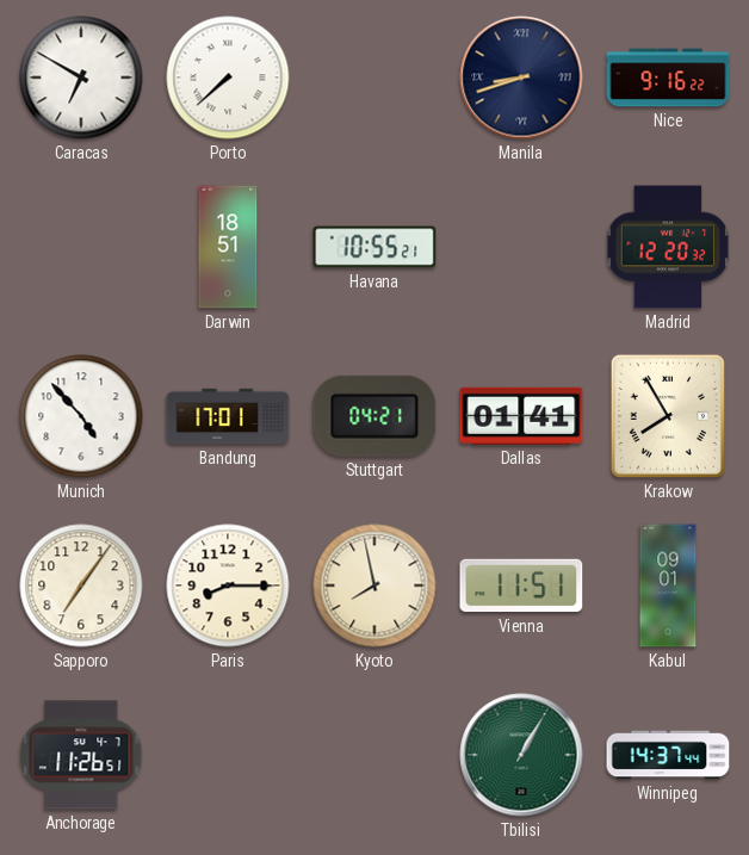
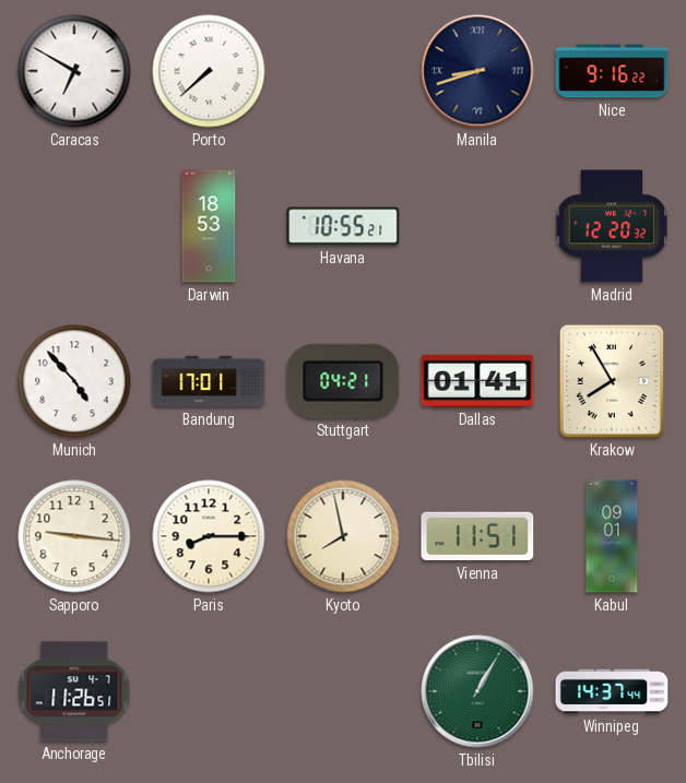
Darwin: 18:51 -> 18:53
Sapporo: 7:06 -> 9:16
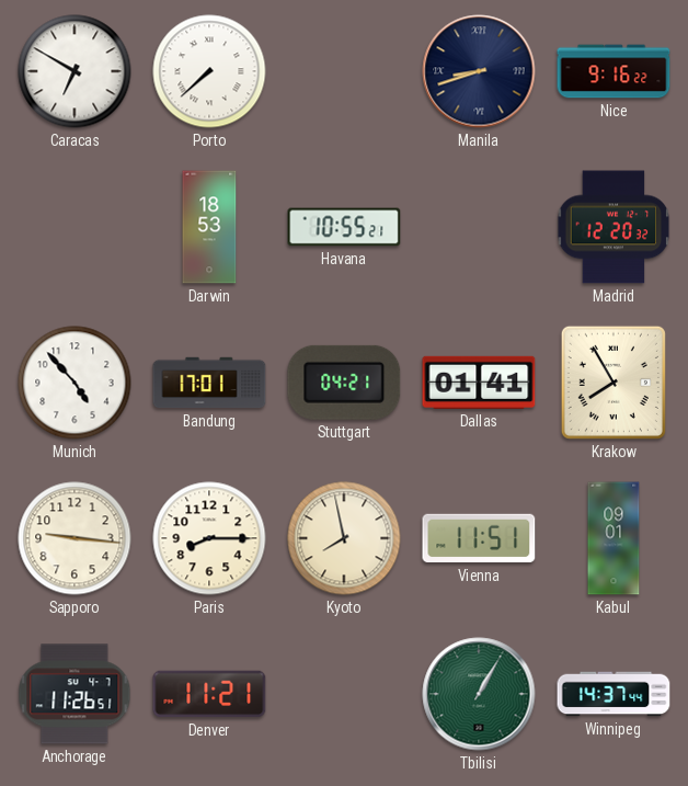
Denver: none -> 11:21
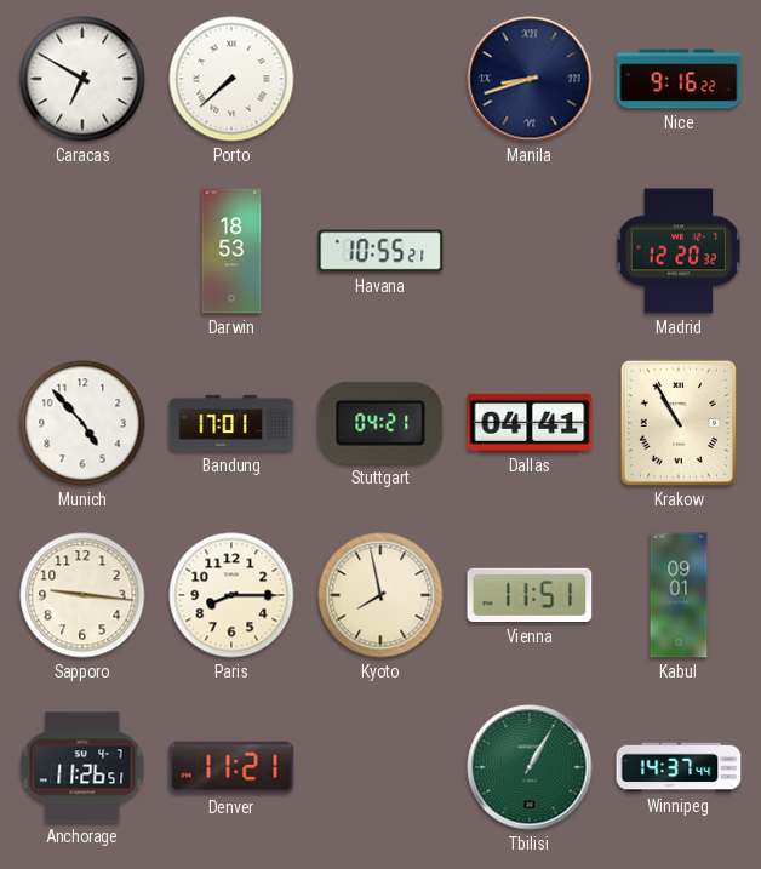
Dallas: 01:41 -> 04:41
Krakow: 7:55 -> 10:55
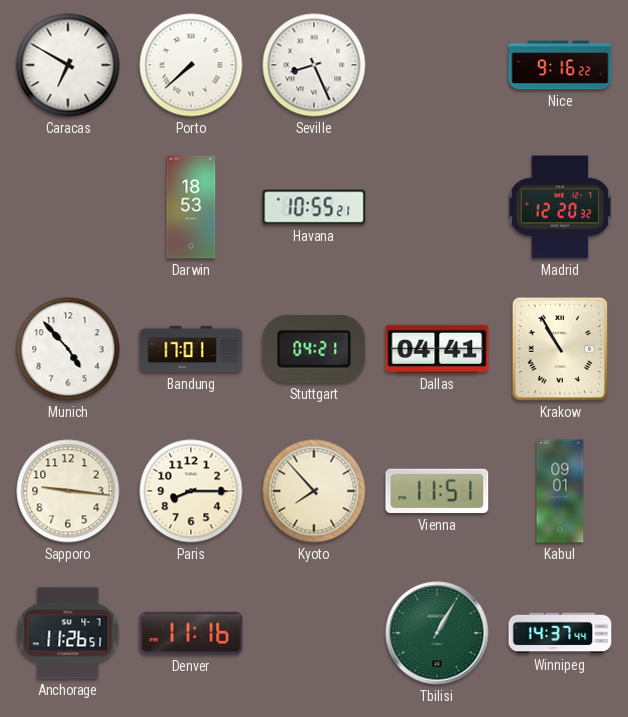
Seville: none -> 8:26
Manila: 8:42 -> none
Kyoto: 7:58 -> 7:53
Denver: 11:21 -> 11:16
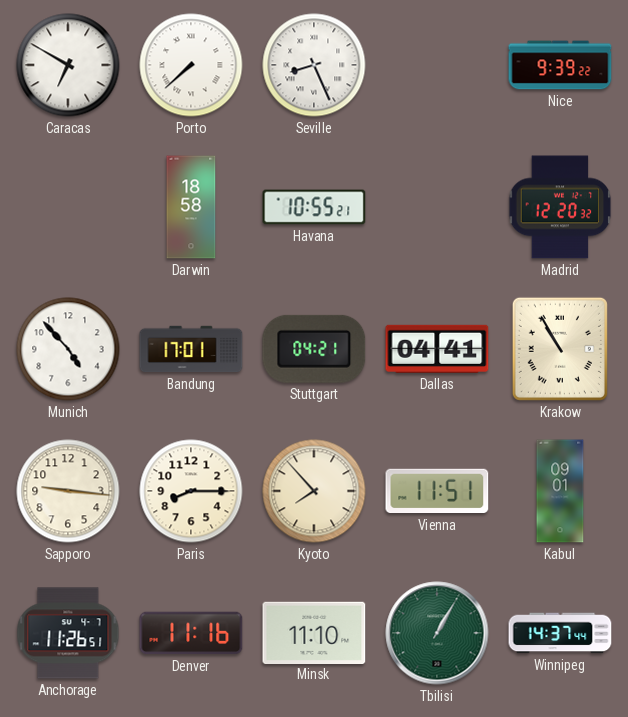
Nice: 9:16 -> 9:39
Darwin: 18:53 -> 18:58
Minsk: none -> 11:10
